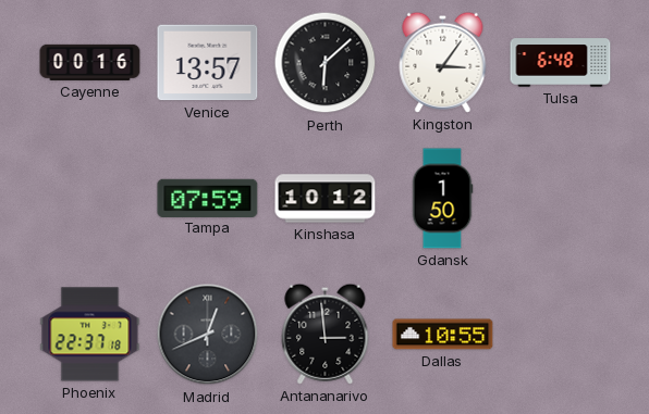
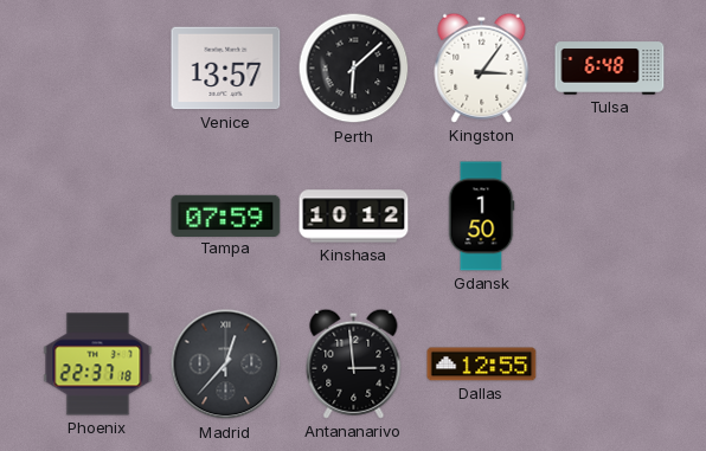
Cayenne: 00:16 -> none
Madrid: 12:41 -> 12:37
Dallas: 10:55 -> 12:55
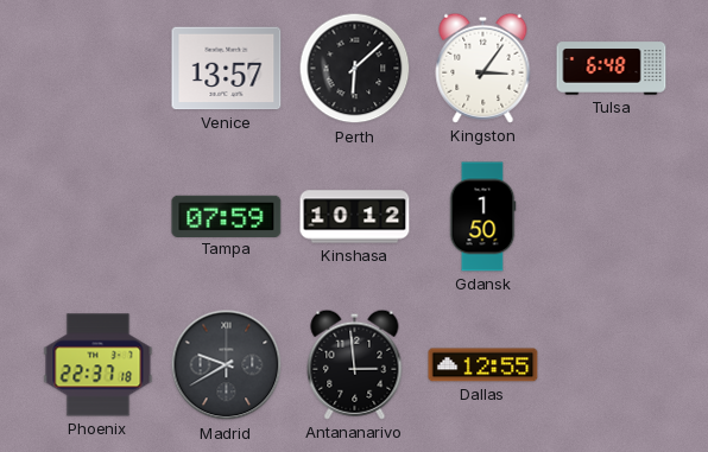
Madrid: 12:37 -> 9:40
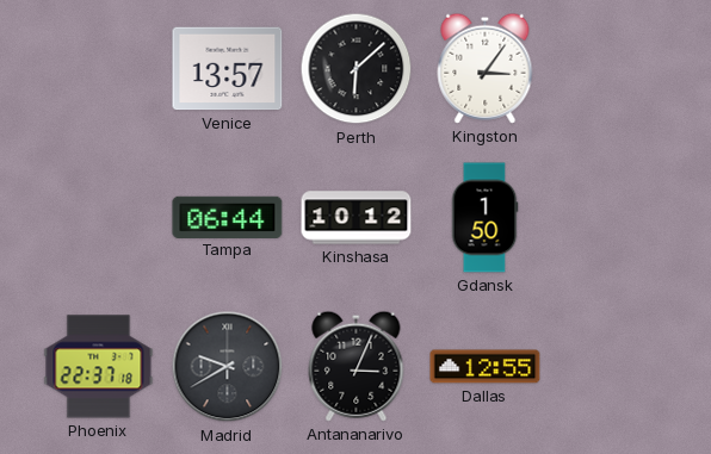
Tulsa: 6:48 -> none
Tampa: 07:59 -> 06:44
Antananarivo: 2:59 -> 3:04
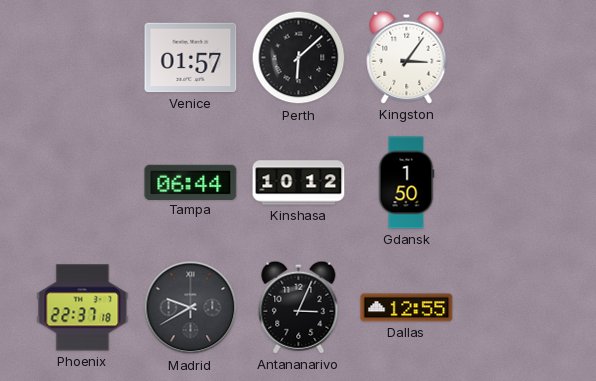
Venice: 13:57 -> 01:57
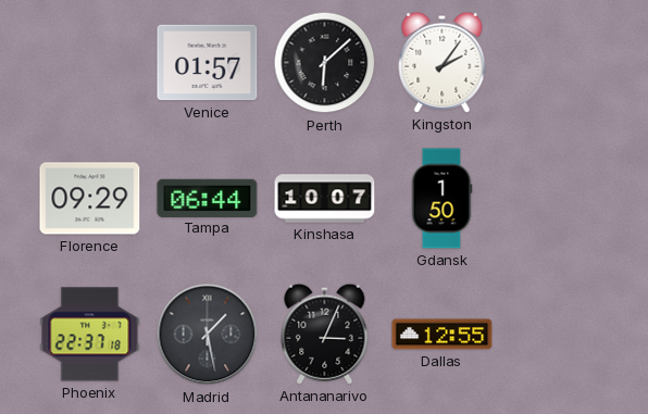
Kingston: 3:06 -> 2:06
Florence: none -> 09:29
Kinshasa: 10:12 -> 10:07
Madrid: 9:40 -> 1:28
